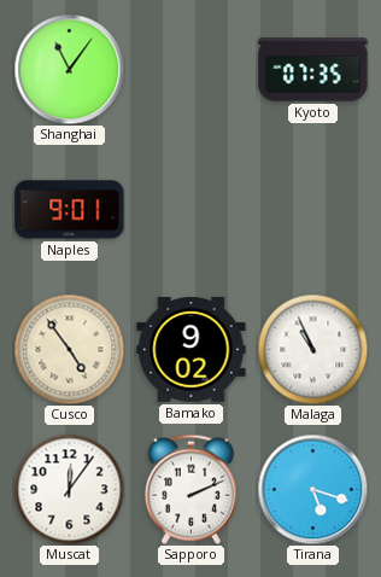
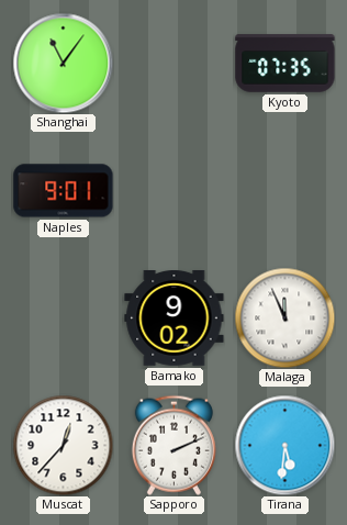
Cusco: 4:54 -> none
Malaga: 10:56 -> 11:56
Muscat: 12:06 -> 12:37
Tirana: 5:18 -> 5:31
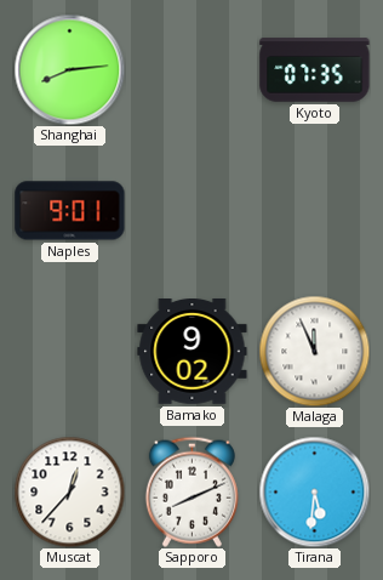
Shanghai: 11:06 -> 8:14
Sapporo: 2:11 -> 8:11
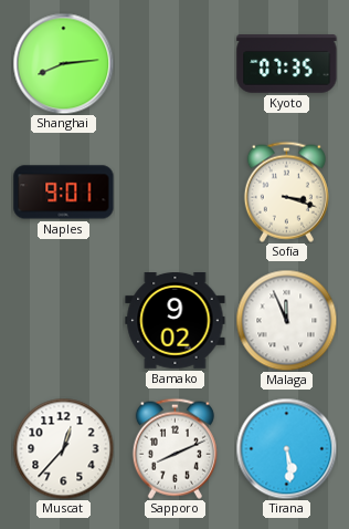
Sofia: none -> 3:18
Tirana: 5:31 -> 5:29
